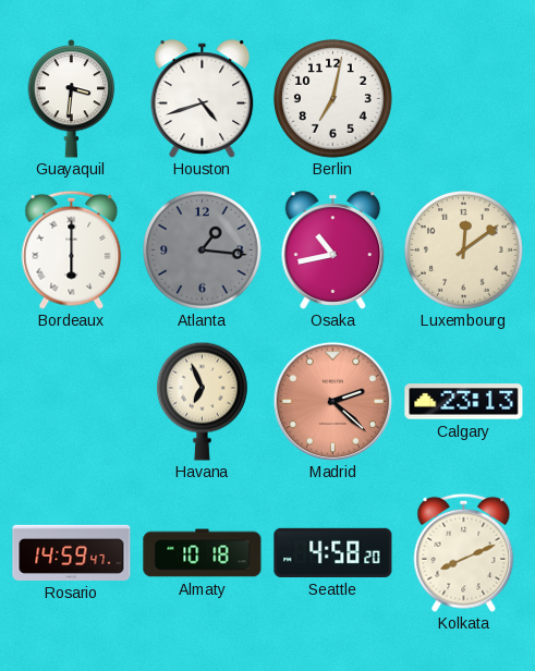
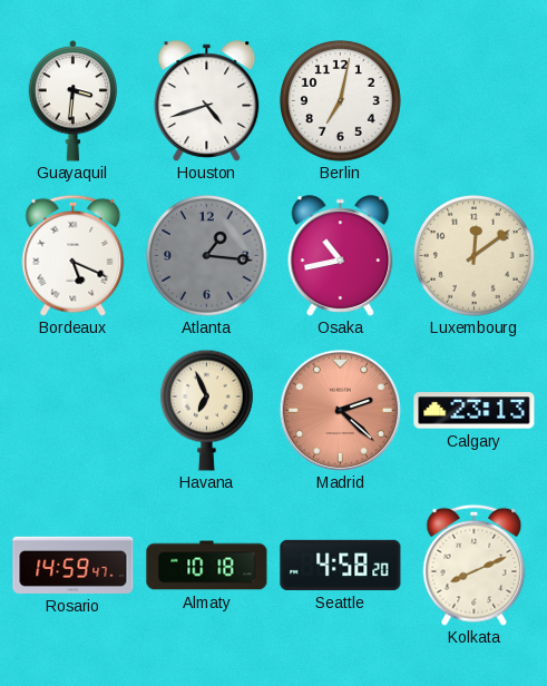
Bordeaux: 6:00 -> 5:19
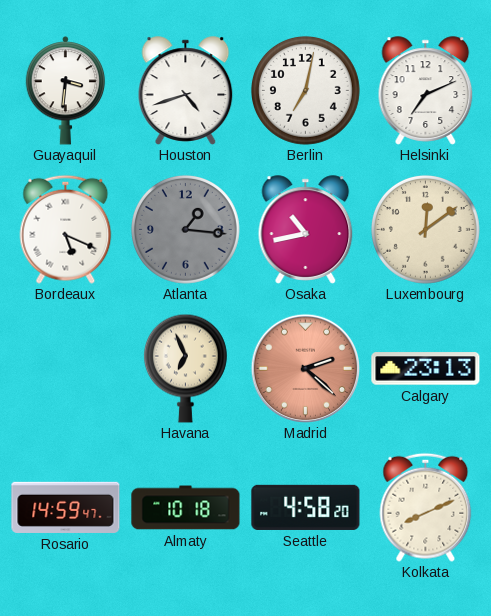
Helsinki: none -> 7:11
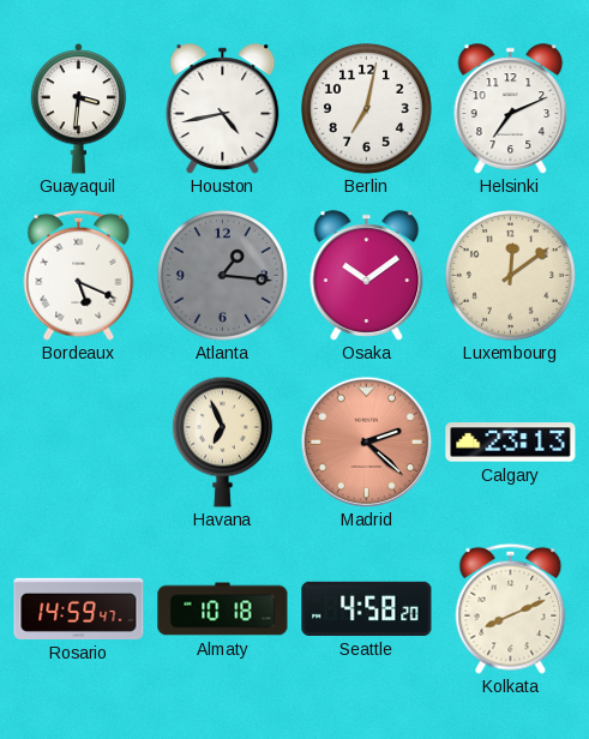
Houston: 4:42 -> 4:43
Osaka: 10:43 -> 10:09
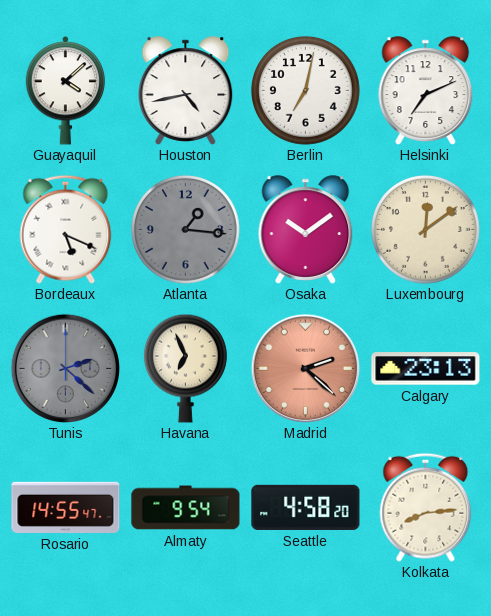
Guayaquil: 3:31 -> 4:08
Tunis: none -> 2:22
Rosario: 14:59 -> 14:55
Almaty: 10:18 -> 9:54
Kolkata: 8:11 -> 8:14
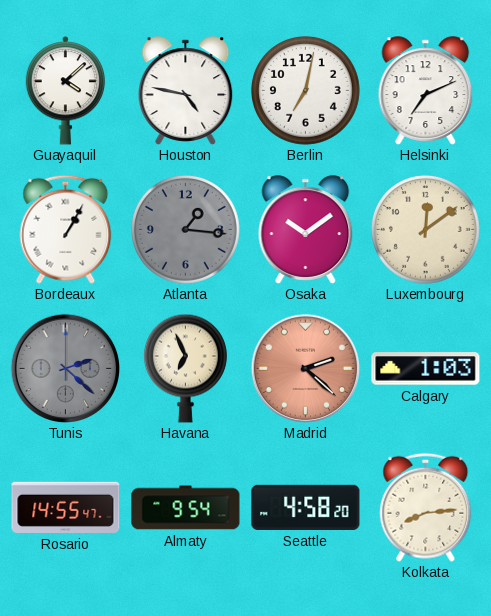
Houston: 4:43 -> 4:47
Bordeaux: 5:19 -> 1:05
Calgary: 23:13 -> 1:03
